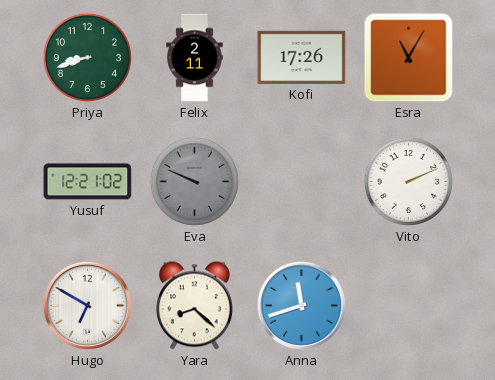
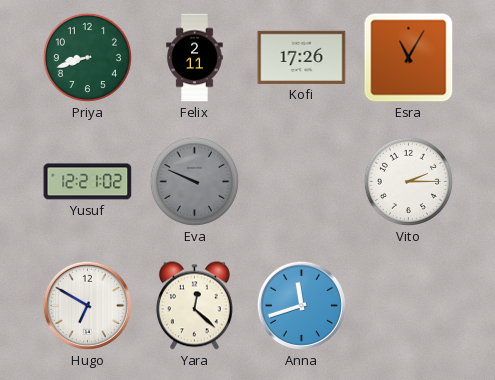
Vito: 2:11 -> 2:15
Yara: 8:22 -> 12:22
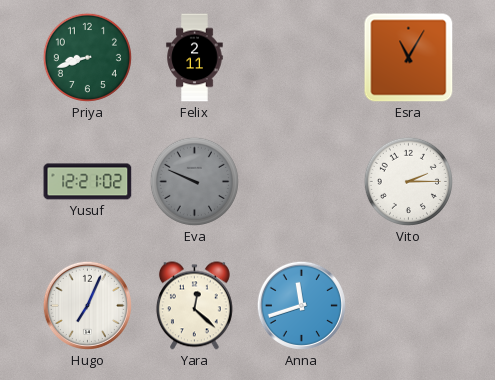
Kofi: 17:26 -> none
Hugo: 6:50 -> 7:04
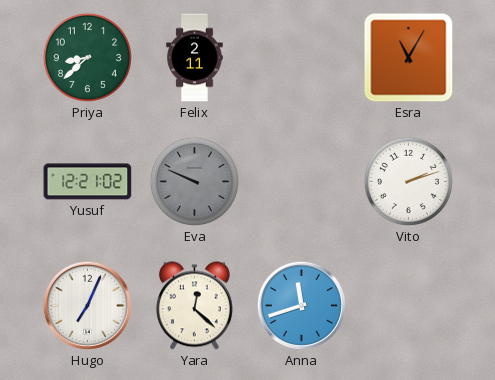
Priya: 8:42 -> 8:38
Vito: 2:15 -> 2:12
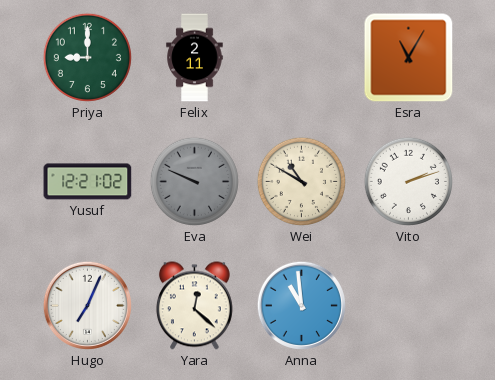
Priya: 8:38 -> 9:00
Wei: none -> 10:50
Anna: 11:42 -> 10:59
